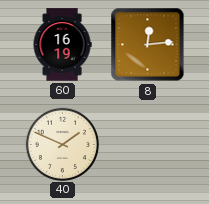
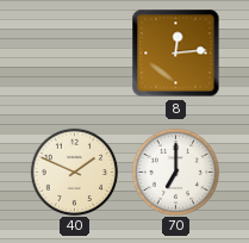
60: 16:19 -> none
70: none -> 7:00
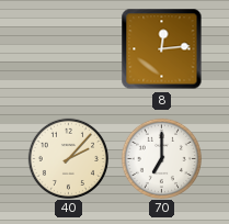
40: 1:49 -> 2:07
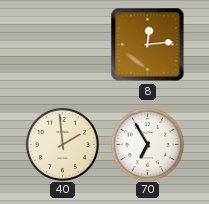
40: 2:07 -> 1:59
70: 7:00 -> 6:55
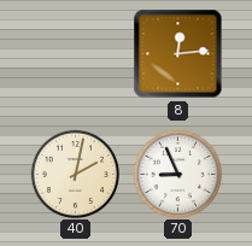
40: 1:59 -> 2:02
70: 6:55 -> 8:56
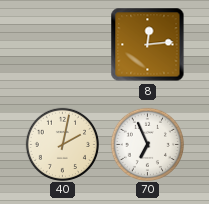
70: 8:56 -> 6:56
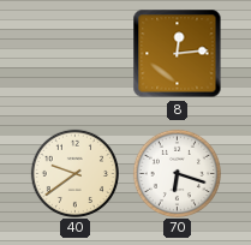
40: 2:02 -> 9:39
70: 6:56 -> 6:18
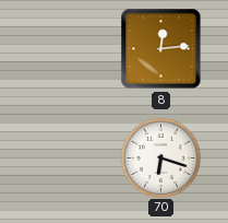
40: 9:39 -> none
